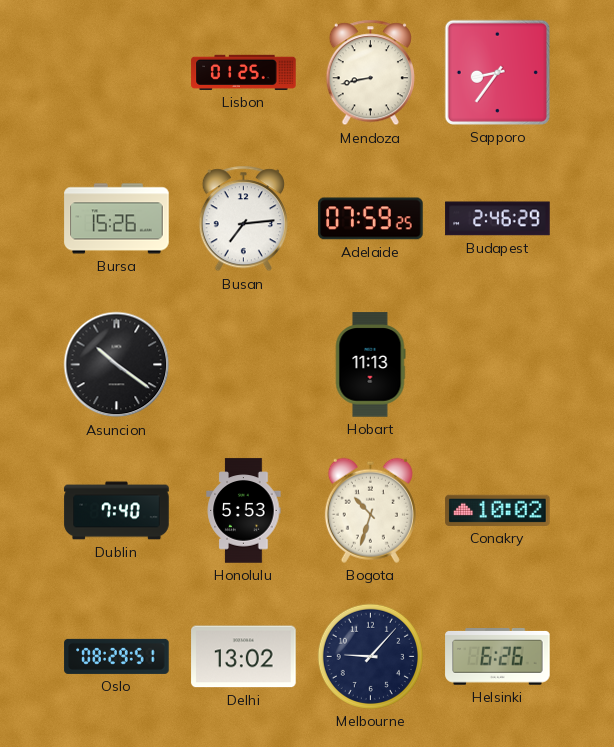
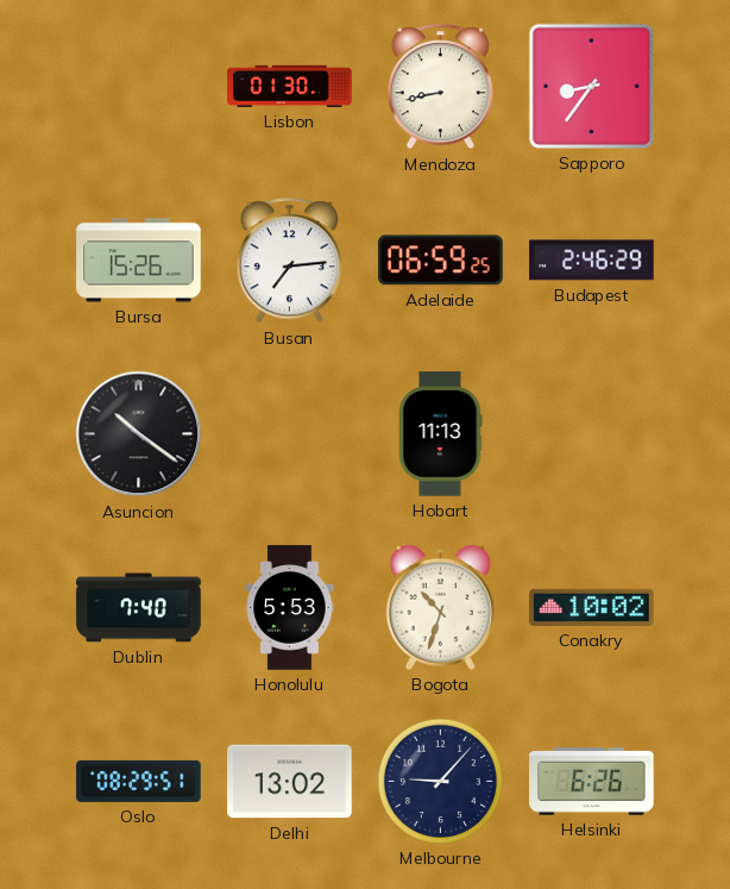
Lisbon: 01:25 -> 01:30
Adelaide: 07:59 -> 06:59
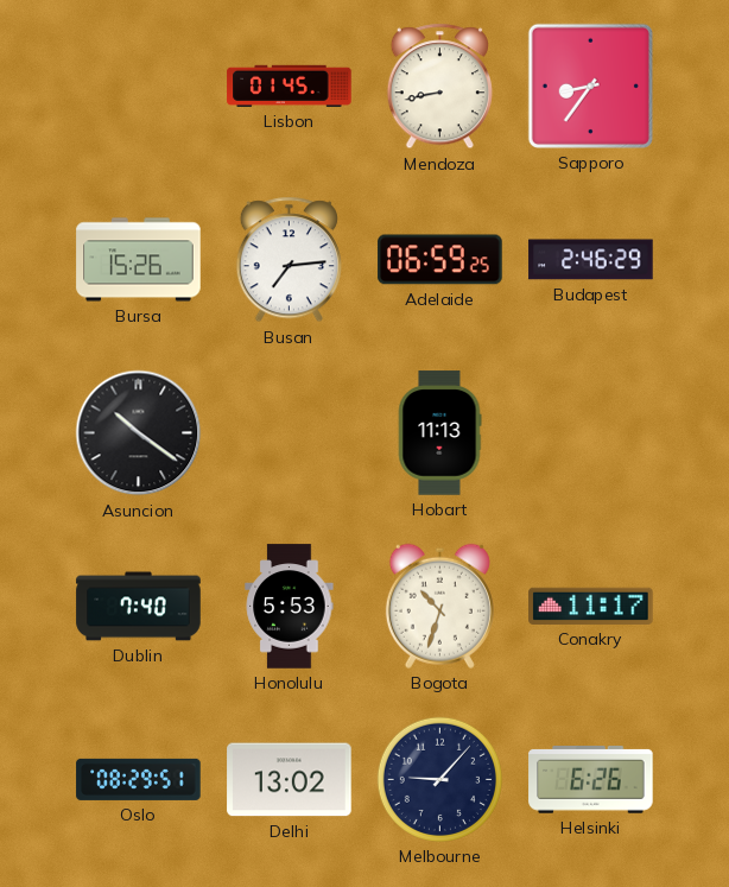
Lisbon: 01:30 -> 01:45
Conakry: 10:02 -> 11:17
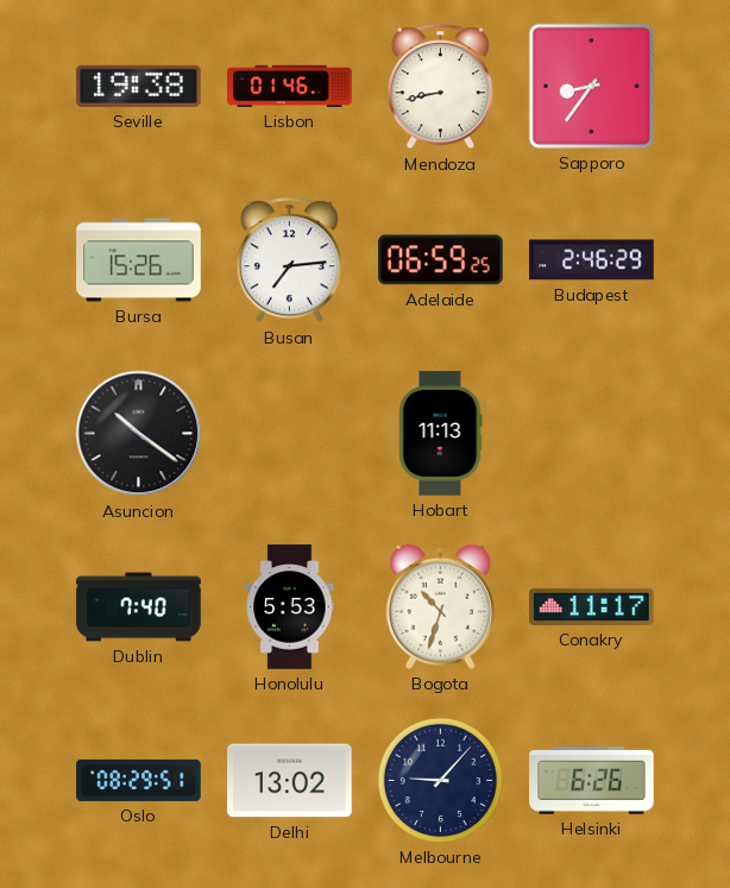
Seville: none -> 19:38
Lisbon: 01:45 -> 01:46
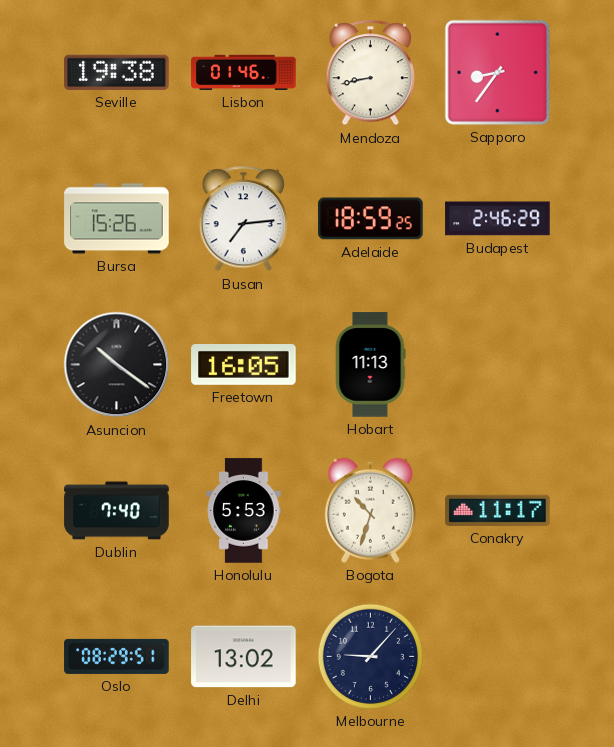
Adelaide: 06:59 -> 18:59
Freetown: none -> 16:05
Helsinki: 6:26 -> none
